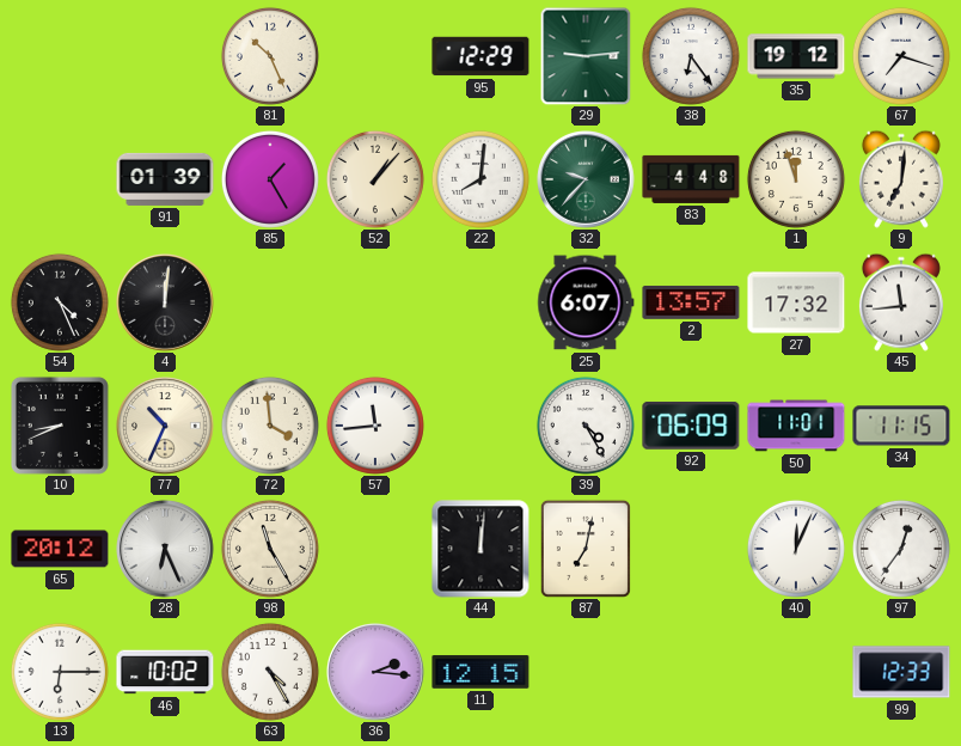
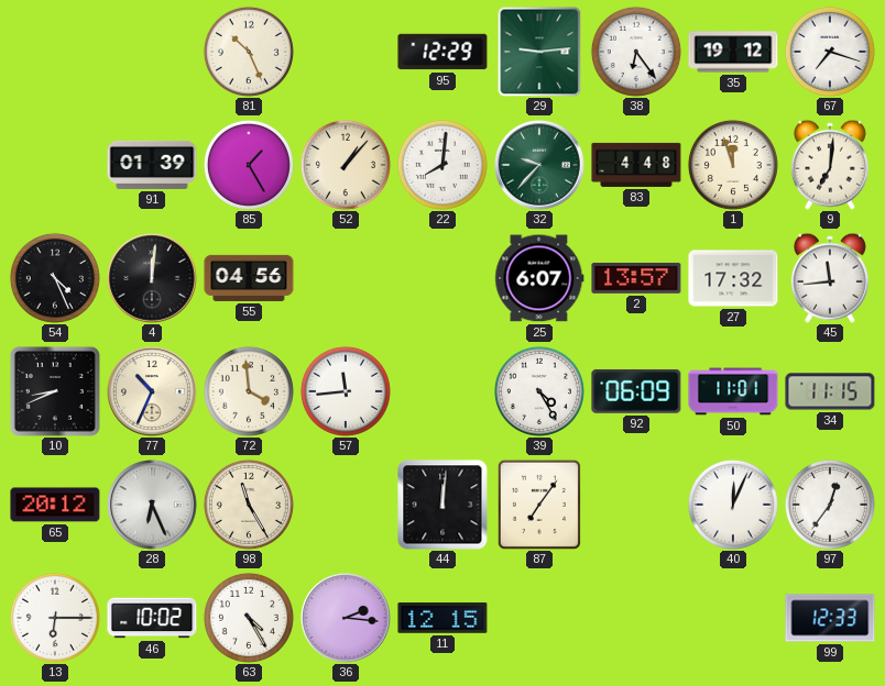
55: none -> 04:56
87: 7:02 -> 7:06
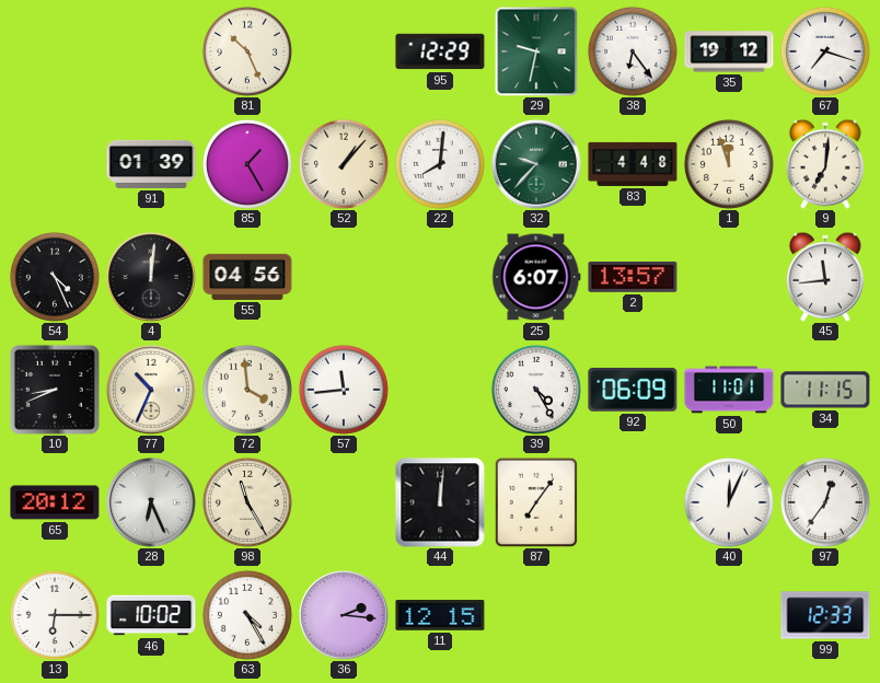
29: 9:14 -> 9:32
27: 17:32 -> none
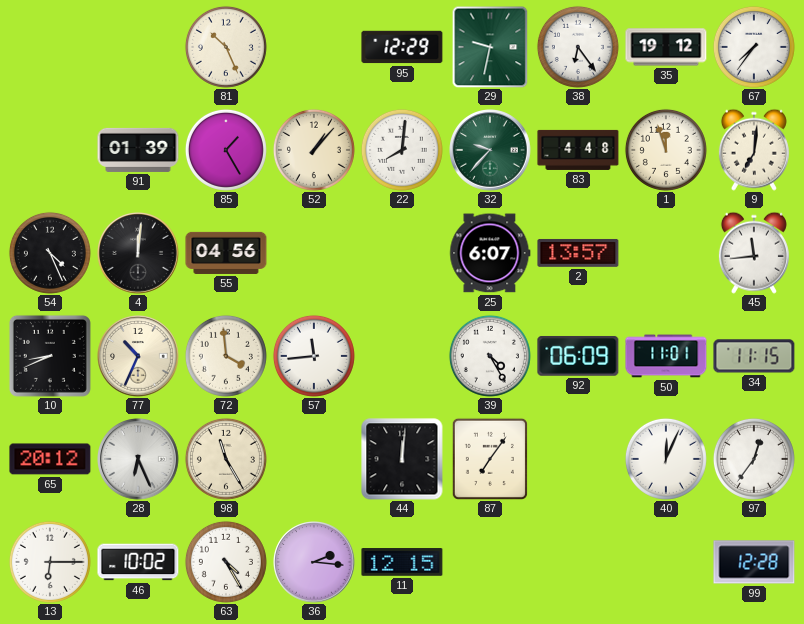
67: 7:18 -> 7:36
99: 12:33 -> 12:28
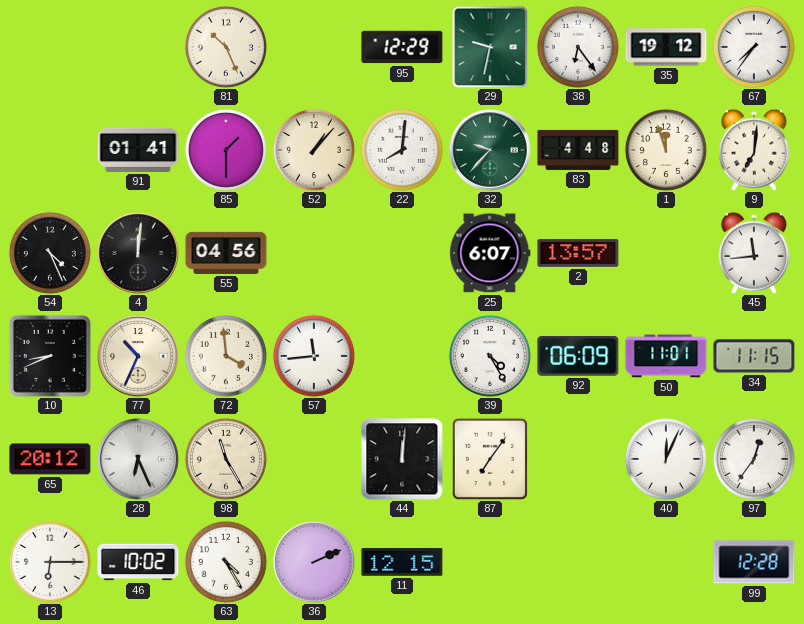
91: 01:39 -> 01:41
85: 1:25 -> 1:30
36: 2:16 -> 2:11
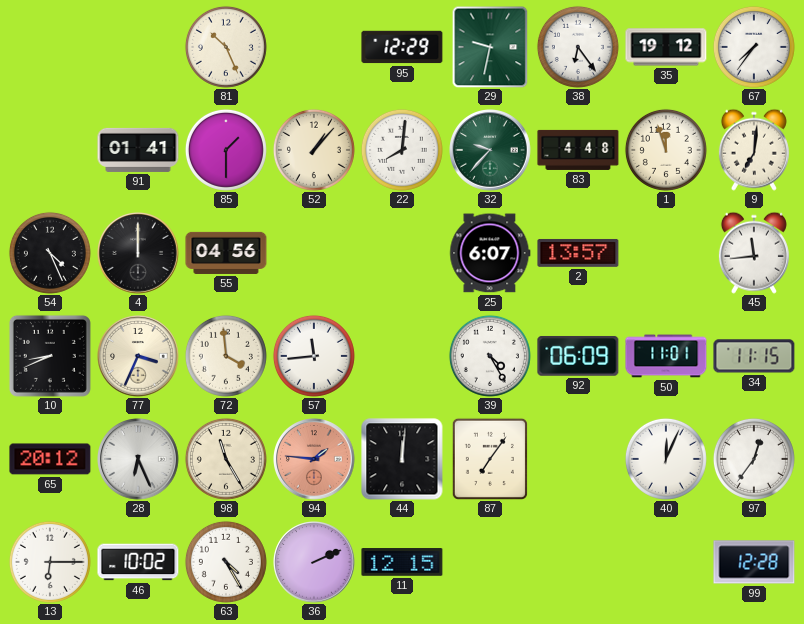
4: 12:01 -> 12:00
77: 10:34 -> 3:34
94: none -> 1:46
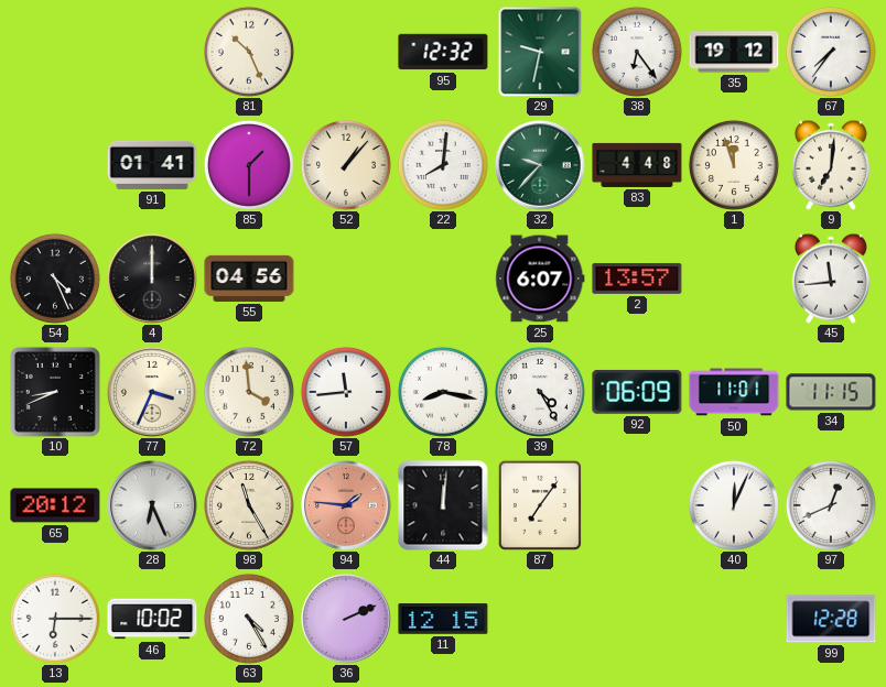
95: 12:29 -> 12:32
78: none -> 8:17
97: 12:36 -> 12:41
